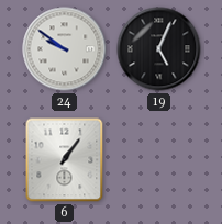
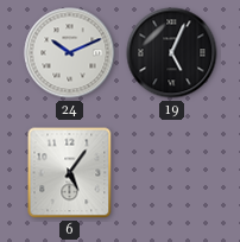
24: 9:51 -> 10:11
6: 1:06 -> 5:06
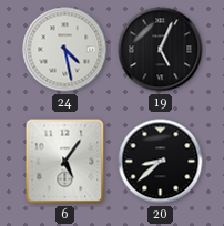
24: 10:11 -> 4:28
20: none -> 8:38
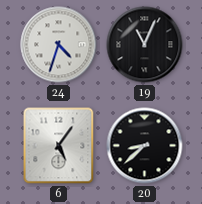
24: 4:28 -> 4:33
19: 5:04 -> 11:04
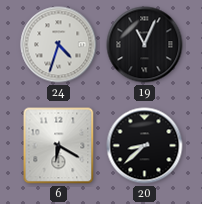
6: 5:06 -> 6:20
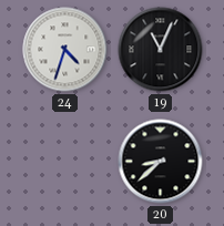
6: 6:20 -> none
